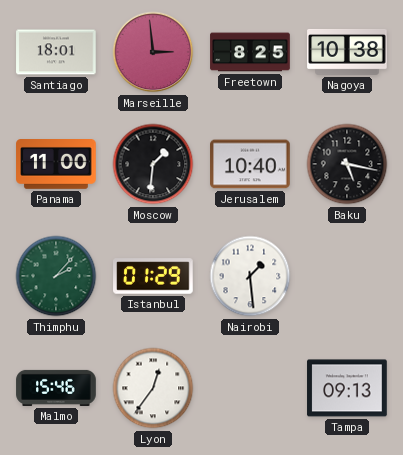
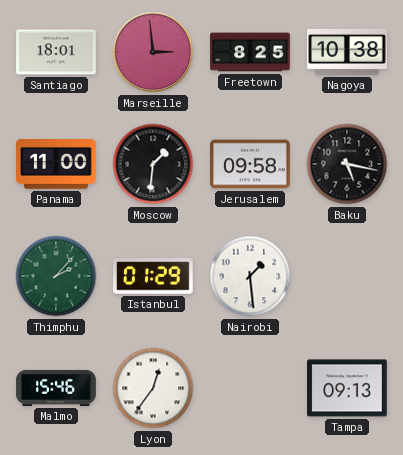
Jerusalem: 10:40 -> 09:58
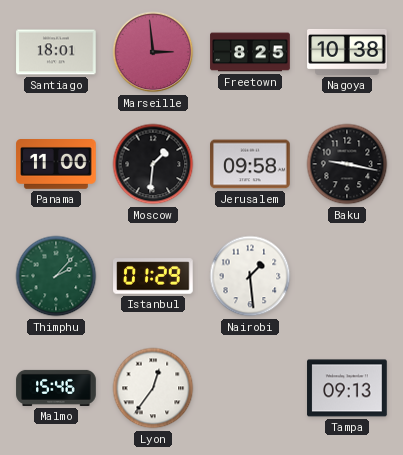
Baku: 5:17 -> 9:17
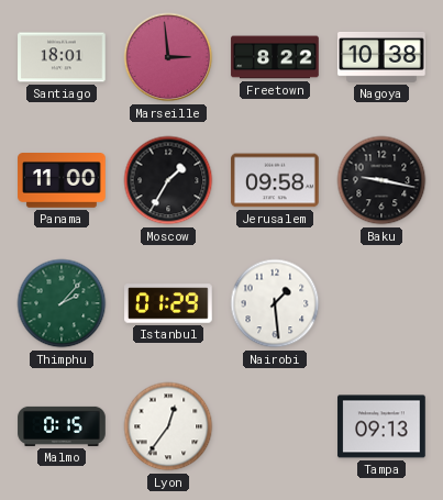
Freetown: 8:25 -> 8:22
Moscow: 1:31 -> 1:35
Malmo: 15:46 -> 0:15
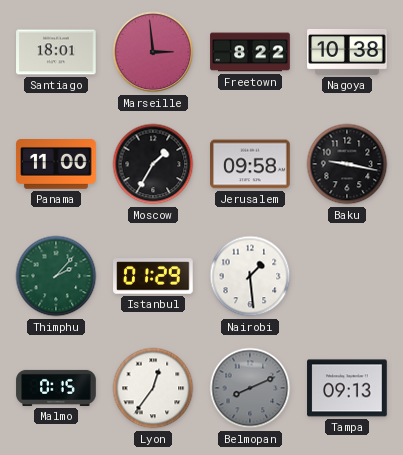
Belmopan: none -> 8:11
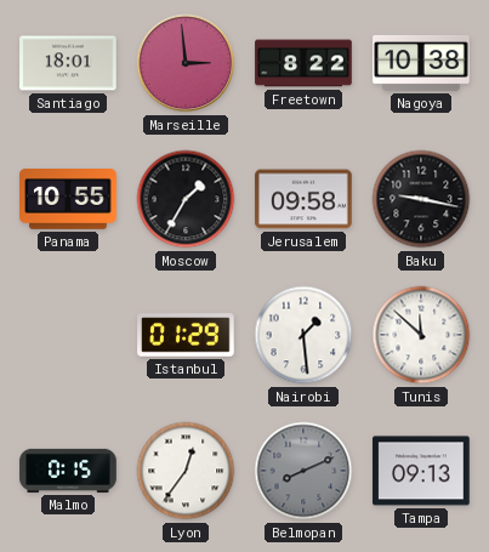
Panama: 11:00 -> 10:55
Thimphu: 2:07 -> none
Tunis: none -> 11:52
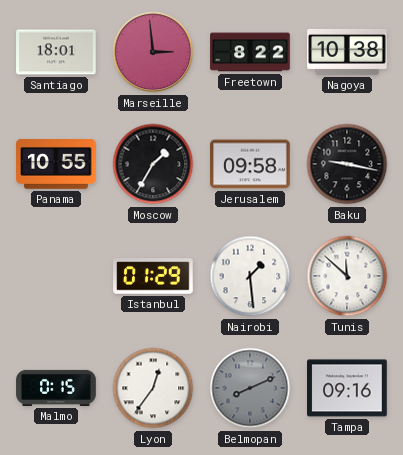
Tampa: 09:13 -> 09:16
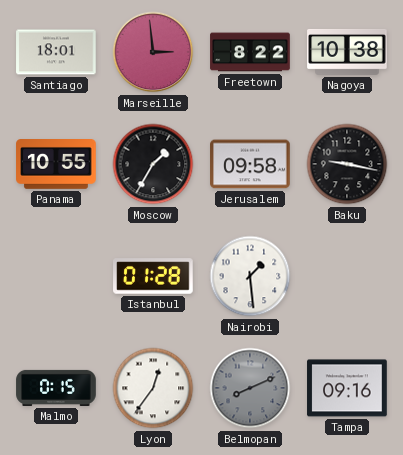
Istanbul: 01:29 -> 01:28
Tunis: 11:52 -> none
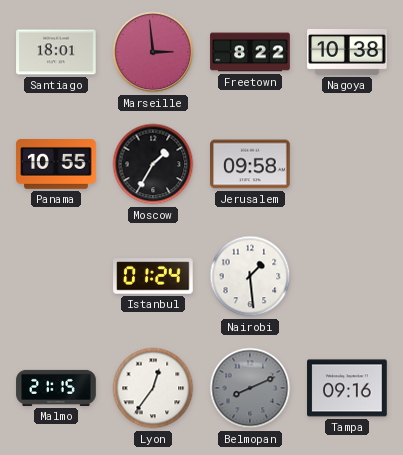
Baku: 9:17 -> none
Istanbul: 01:28 -> 01:24
Malmo: 0:15 -> 21:15
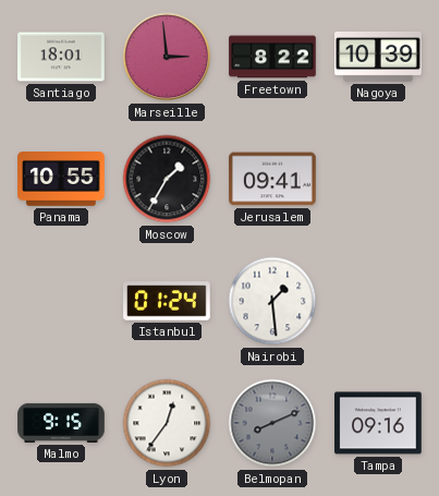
Nagoya: 10:38 -> 10:39
Jerusalem: 09:58 -> 09:41
Malmo: 21:15 -> 9:15
